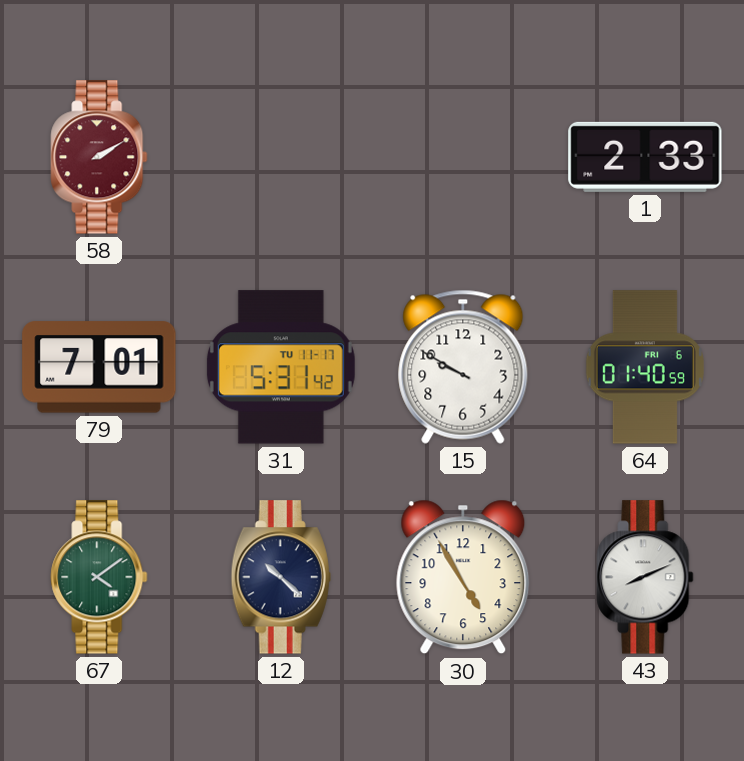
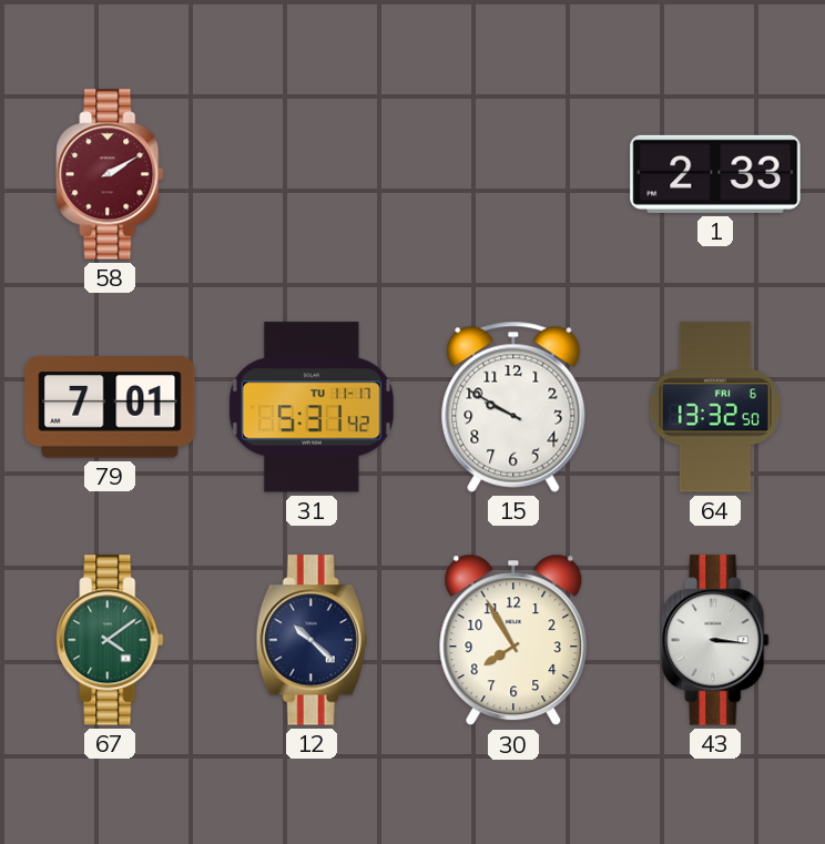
64: 01:40 -> 13:32
30: 4:55 -> 7:55
43: 8:11 -> 3:16
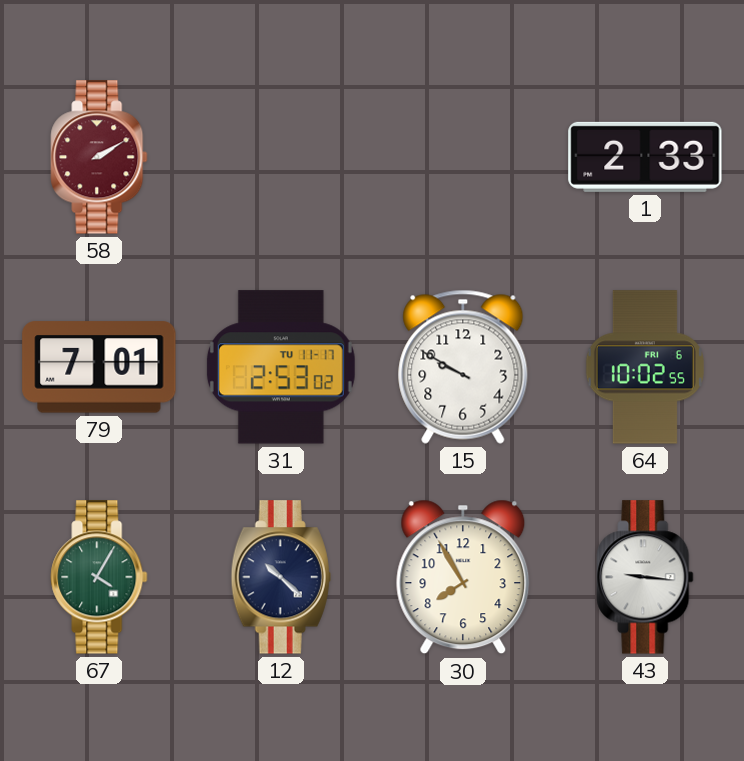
31: 5:31 -> 2:53
64: 13:32 -> 10:02
67: 4:09 -> 4:05
43: 3:16 -> 9:16
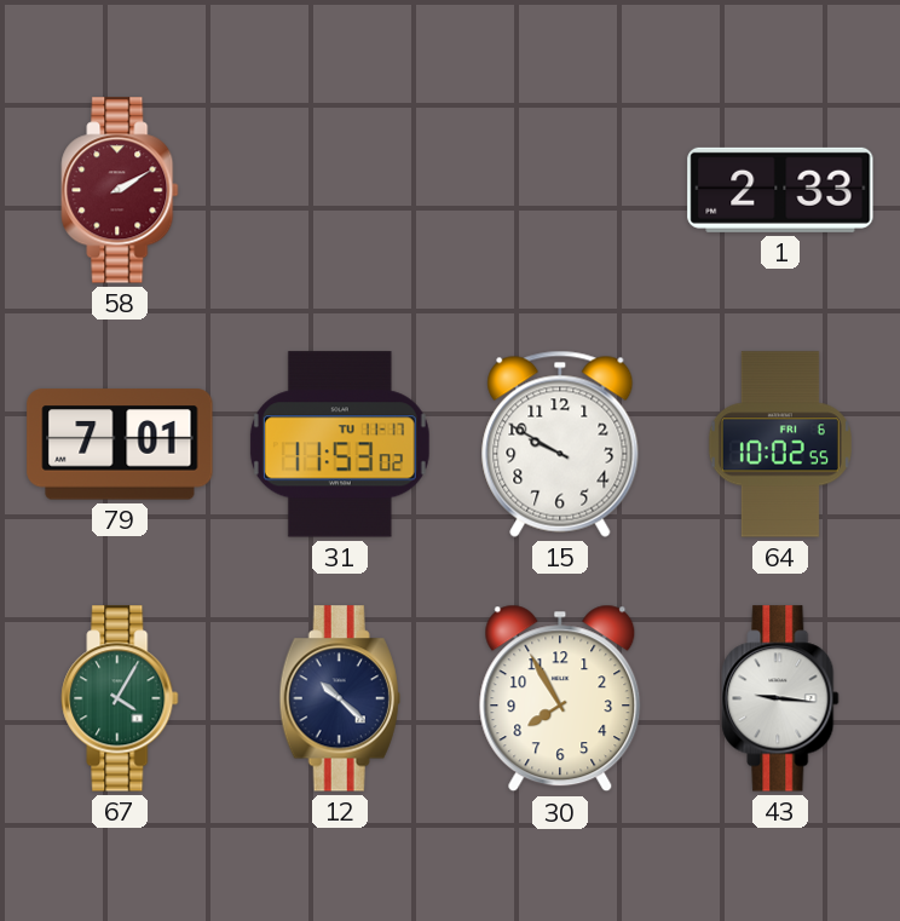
31: 2:53 -> 11:53
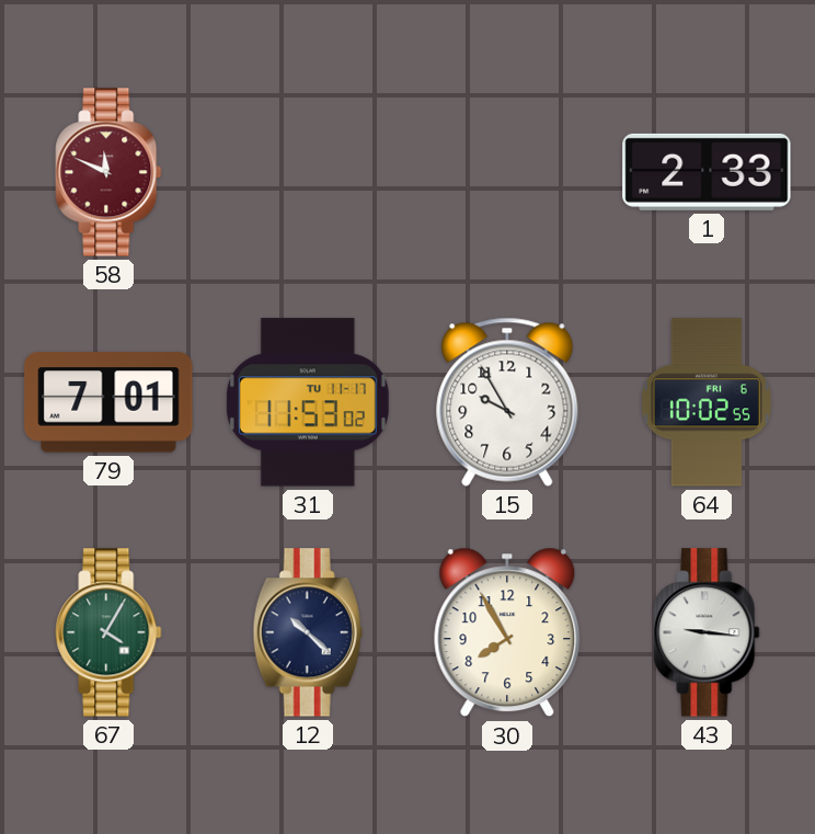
58: 2:10 -> 11:49
15: 9:50 -> 9:55
